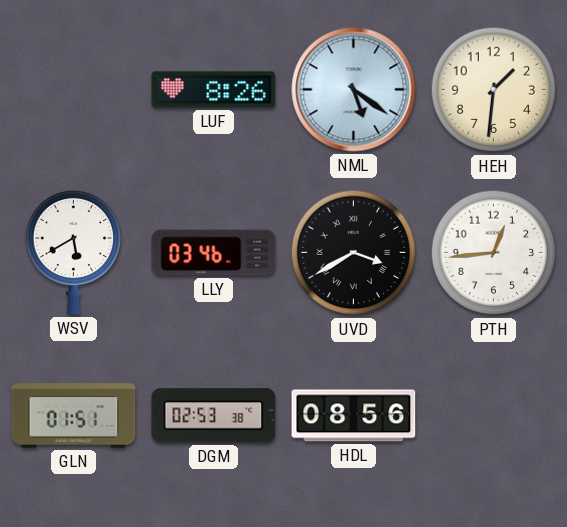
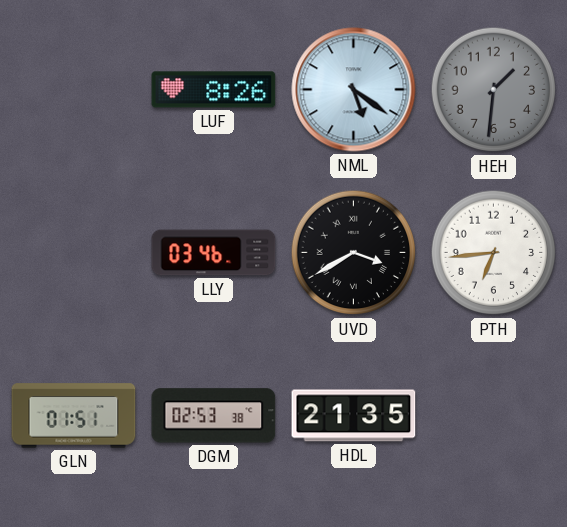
HEH dial: cream -> grey
WSV: 5:40 -> none
PTH: 12:44 -> 6:44
HDL: 08:56 -> 21:35
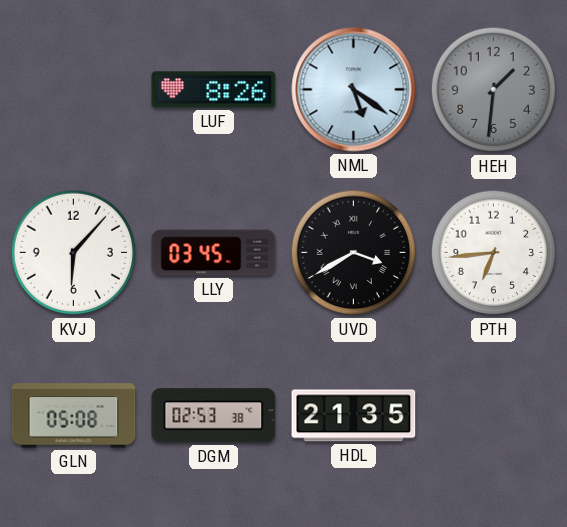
KVJ: none -> 6:07
LLY: 03:46 -> 03:45
GLN: 01:51 -> 05:08
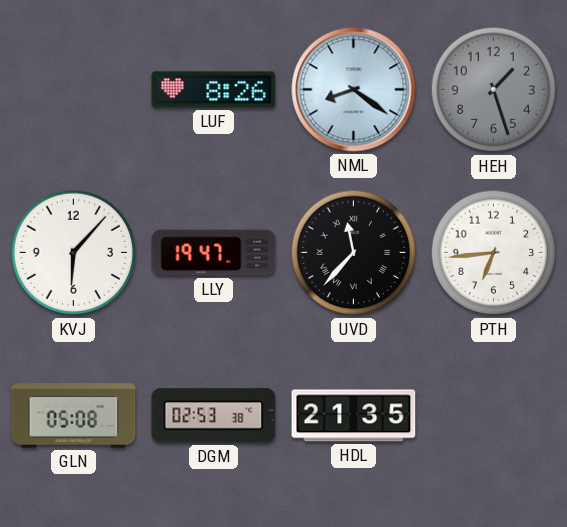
NML: 5:21 -> 8:21
HEH: 1:31 -> 1:27
LLY: 03:45 -> 19:47
UVD: 3:40 -> 11:37
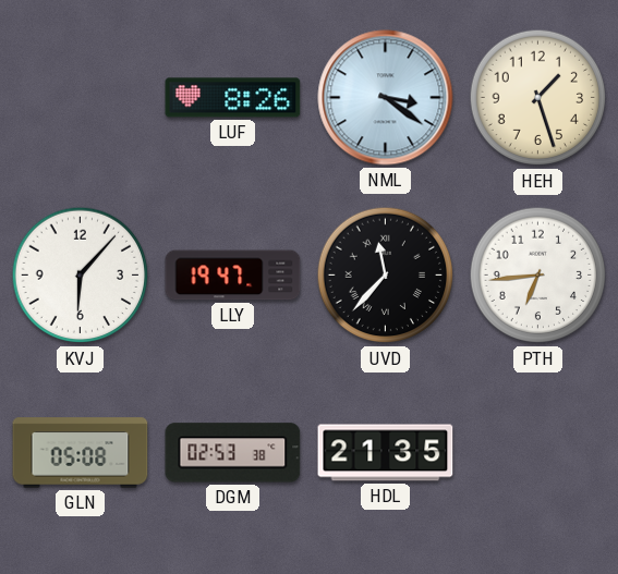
NML: 8:21 -> 3:21
HEH dial: grey -> cream
